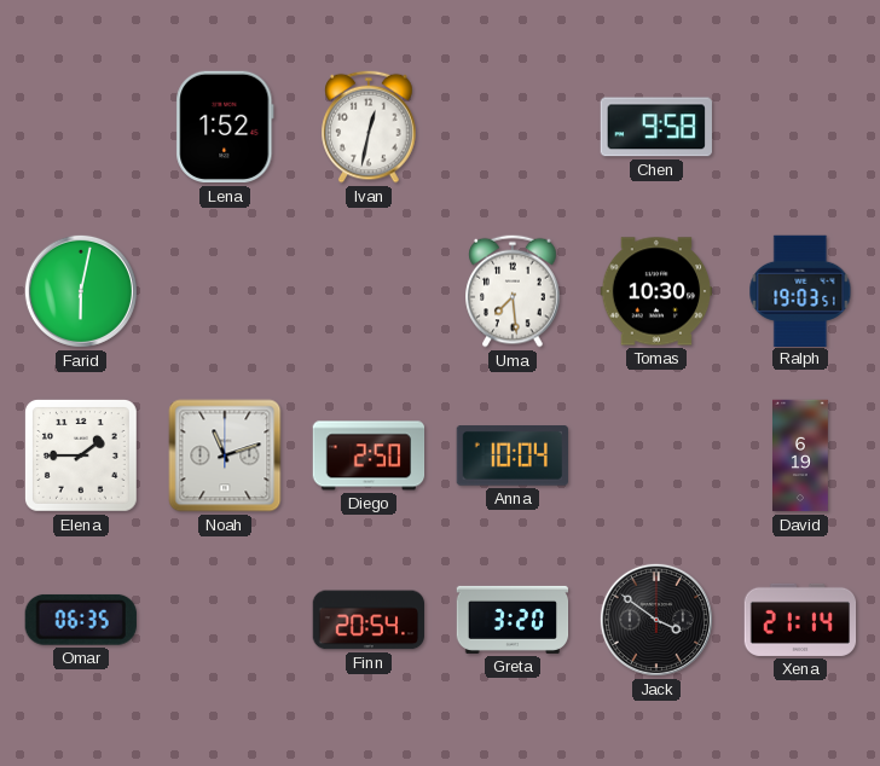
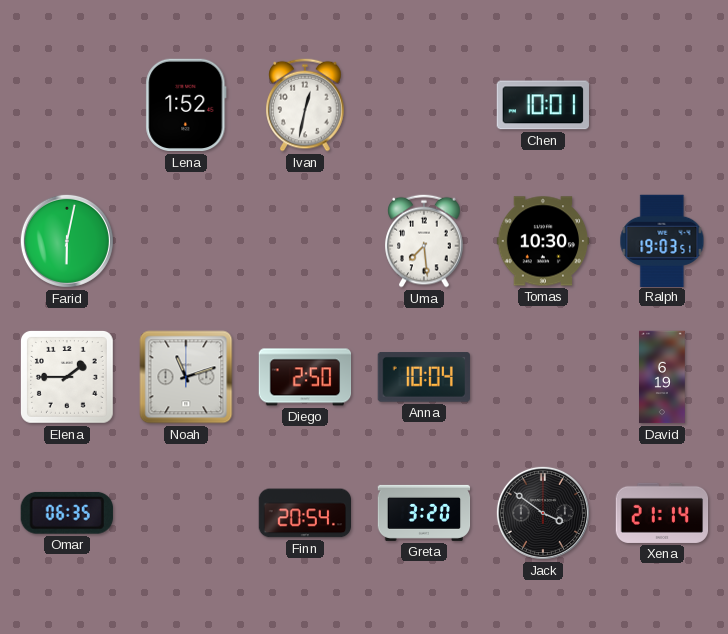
Chen: 9:58 -> 10:01
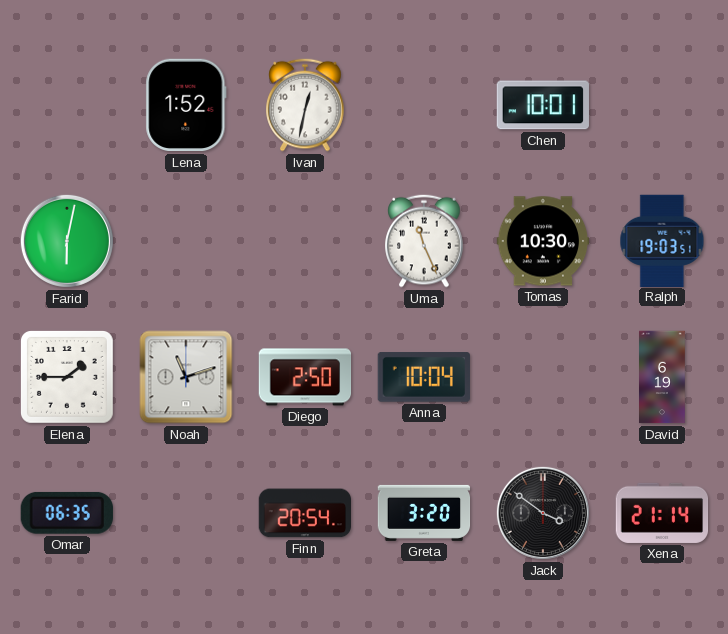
Uma: 7:29 -> 11:26
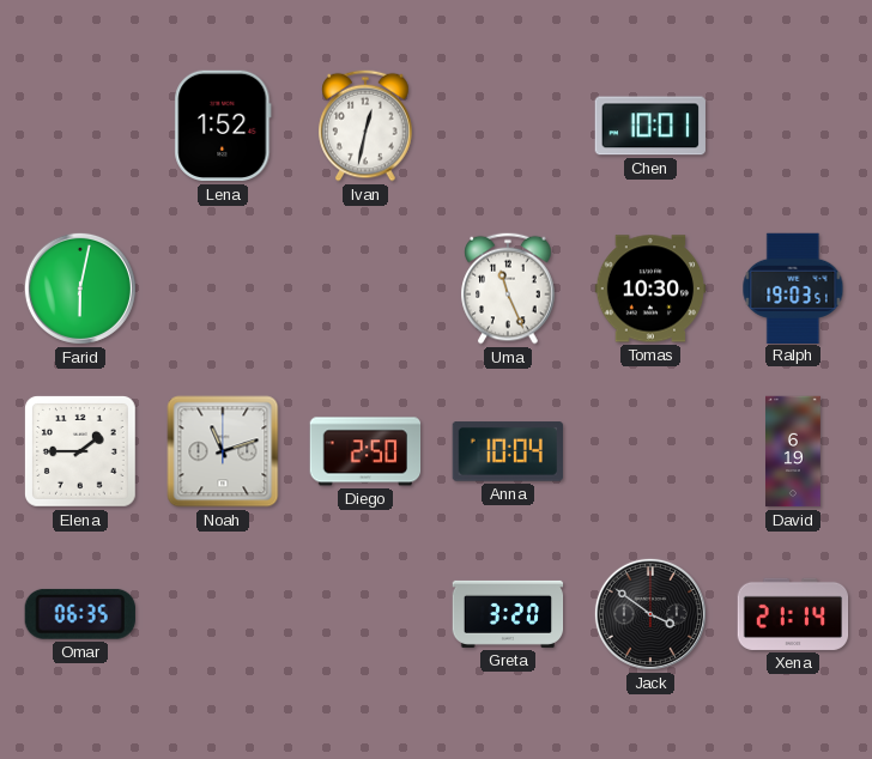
Finn: 20:54 -> none
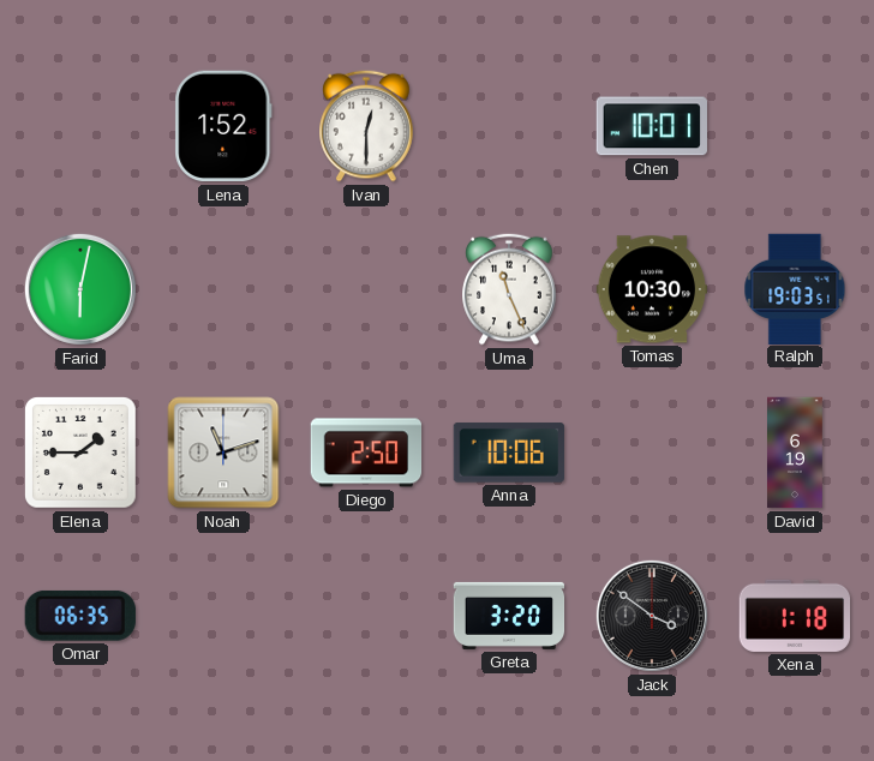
Ivan: 12:32 -> 12:30
Anna: 10:04 -> 10:06
Xena: 21:14 -> 1:18
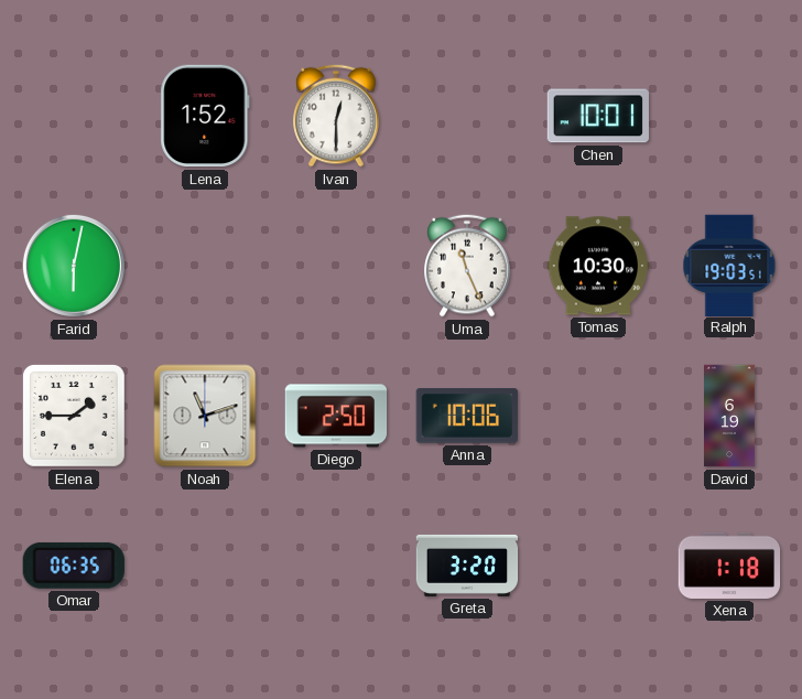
Jack: 3:51 -> none
